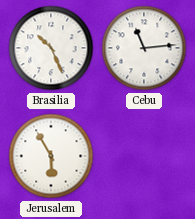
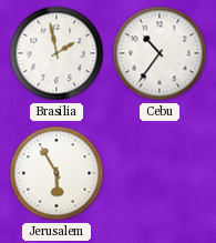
Brasilia: 10:26 -> 1:58
Cebu: 11:14 -> 10:36
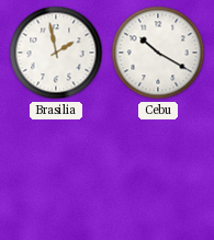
Cebu: 10:36 -> 10:20
Jerusalem: 5:55 -> none
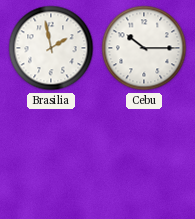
Cebu: 10:20 -> 10:15
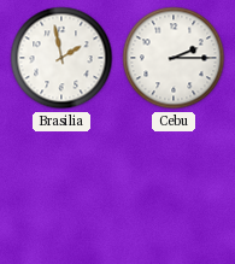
Cebu: 10:15 -> 2:15
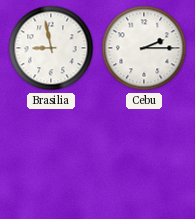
Brasilia: 1:58 -> 8:58
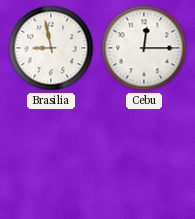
Cebu: 2:15 -> 12:15
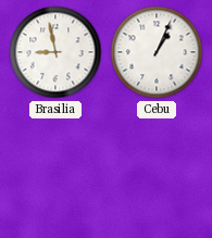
Cebu: 12:15 -> 1:04
